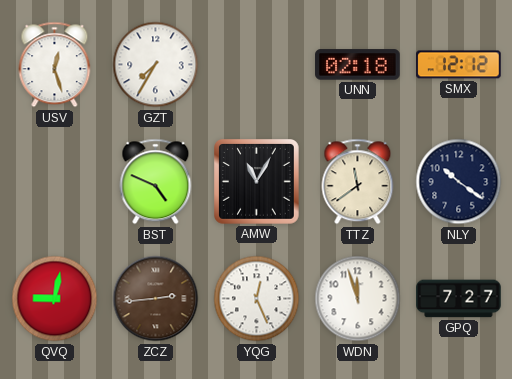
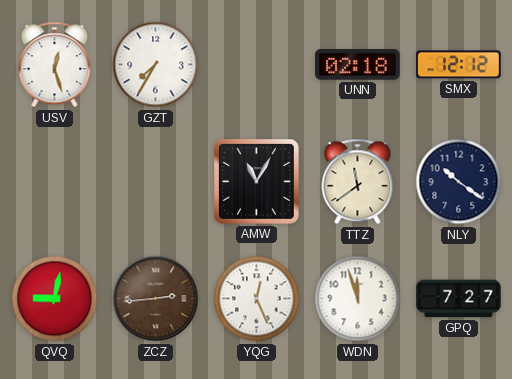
BST: 4:49 -> none
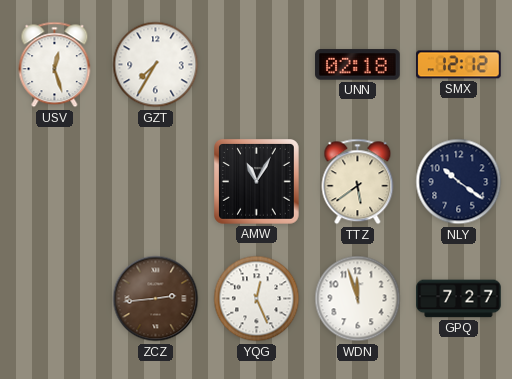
TTZ: 11:39 -> 5:39
QVQ: 9:02 -> none
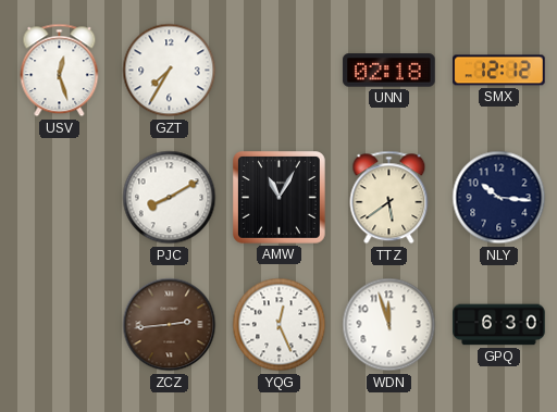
PJC: none -> 8:10
NLY: 10:21 -> 10:16
GPQ: 7:27 -> 6:30
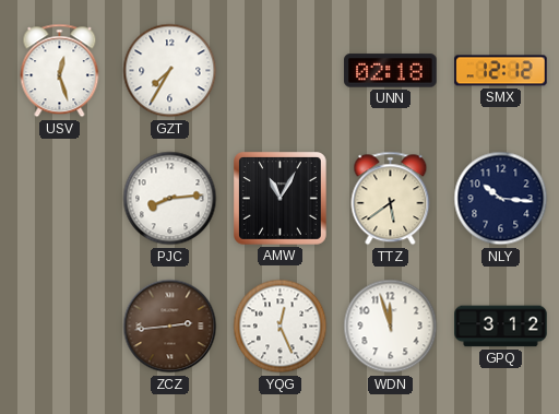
PJC: 8:10 -> 8:14
GPQ: 6:30 -> 3:12
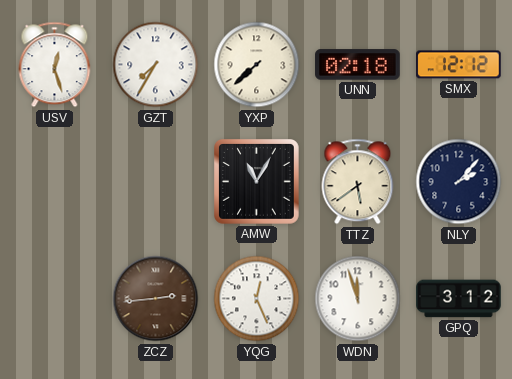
YXP: none -> 7:38
PJC: 8:14 -> none
NLY: 10:16 -> 2:07
